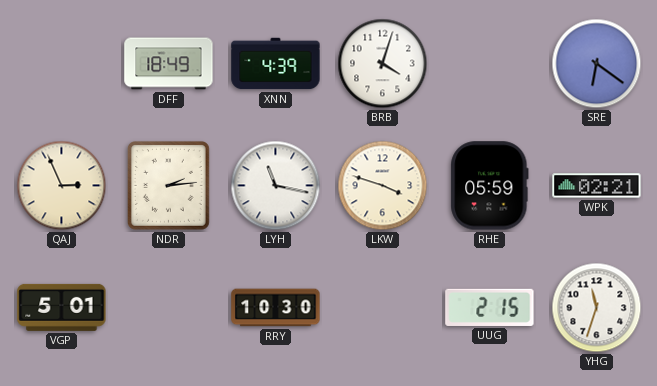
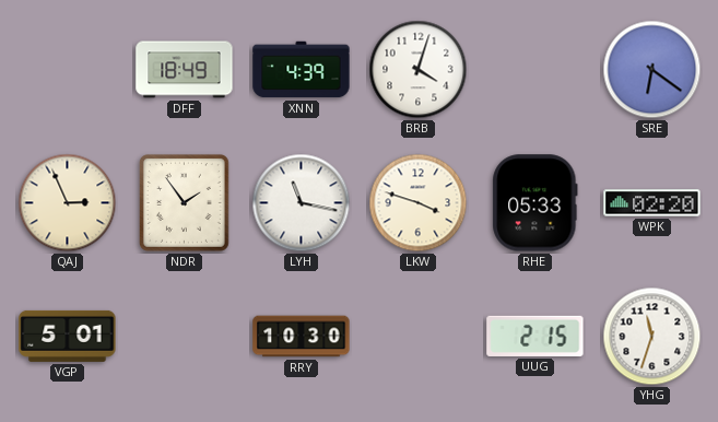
NDR: 2:14 -> 1:54
RHE: 05:59 -> 05:33
WPK: 02:21 -> 02:20
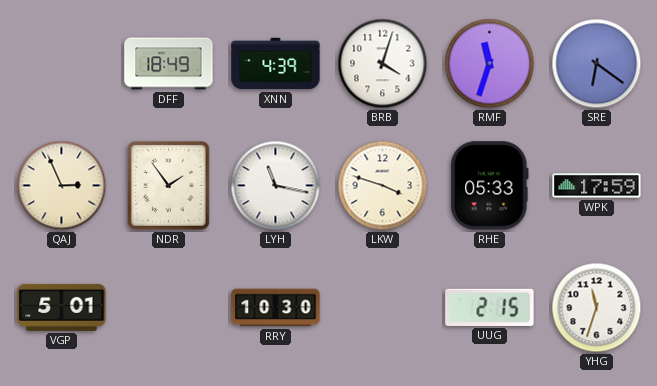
RMF: none -> 11:33
WPK: 02:20 -> 17:59
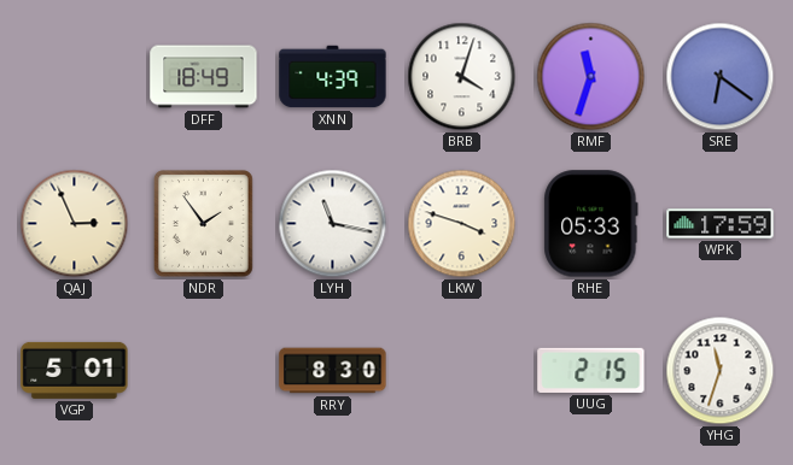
RRY: 10:30 -> 8:30
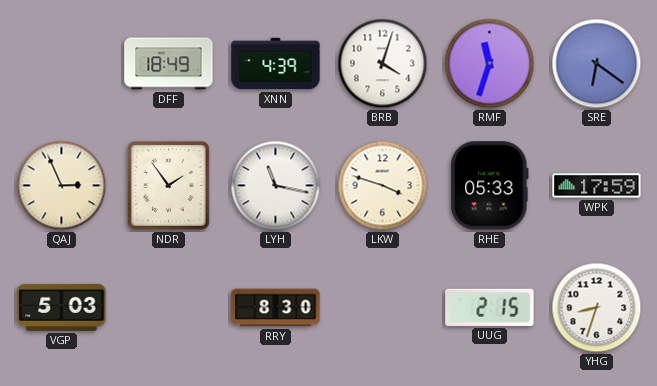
VGP: 5:01 -> 5:03
YHG: 11:33 -> 8:33
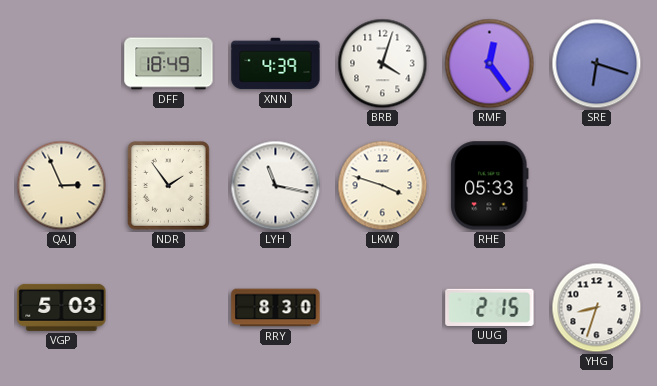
RMF: 11:33 -> 12:24
SRE: 6:21 -> 6:18
WPK: 17:59 -> none
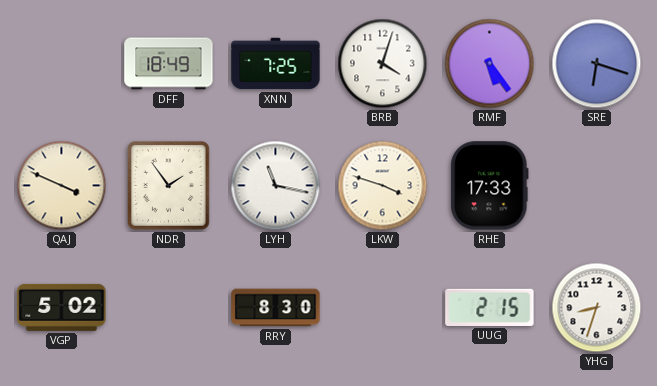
XNN: 4:39 -> 7:25
RMF: 12:24 -> 5:24
QAJ: 2:56 -> 3:49
RHE: 05:33 -> 17:33
VGP: 5:03 -> 5:02
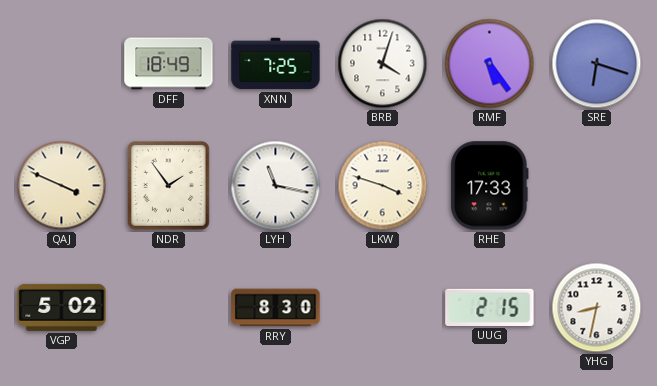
YHG: 8:33 -> 8:32
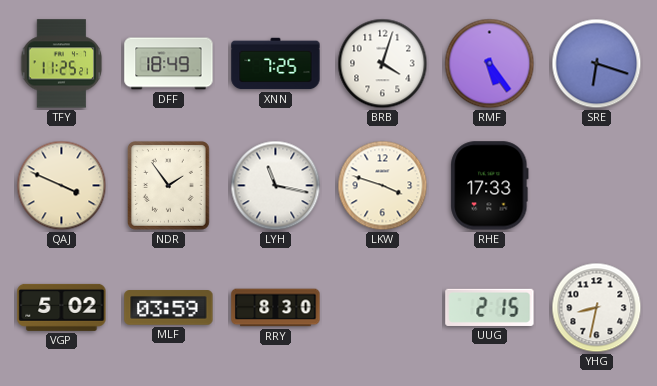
TFY: none -> 11:25
MLF: none -> 03:59
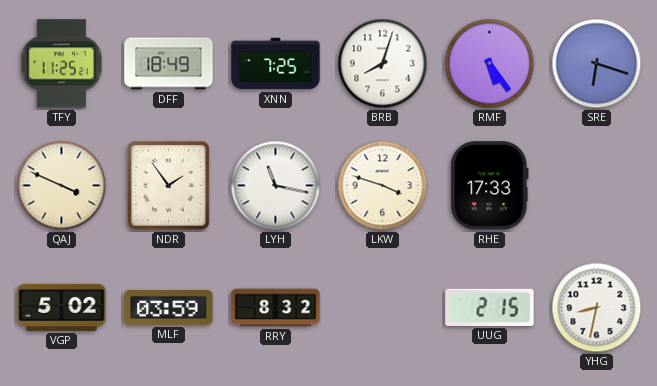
BRB: 4:03 -> 8:03
RRY: 8:30 -> 8:32
